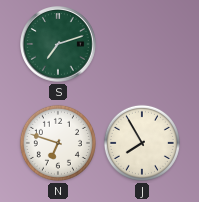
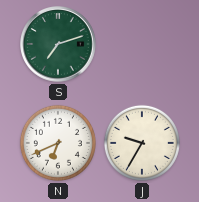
N: 6:48 -> 6:41
J: 7:55 -> 9:35
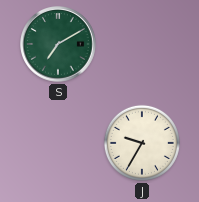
S: 7:12 -> 7:10
N: 6:41 -> none
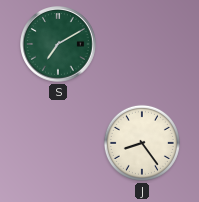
J: 9:35 -> 8:24
